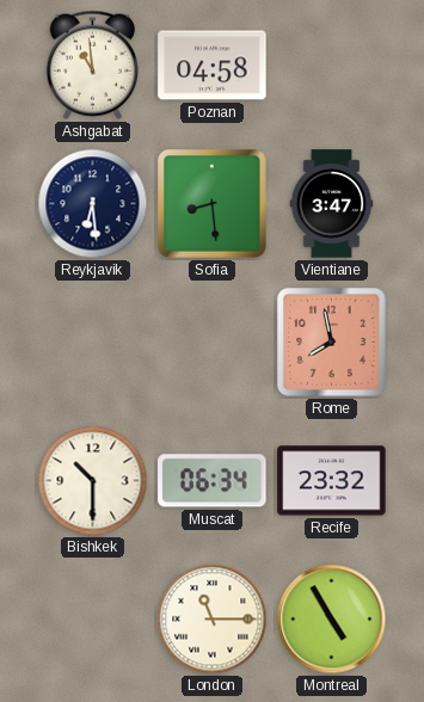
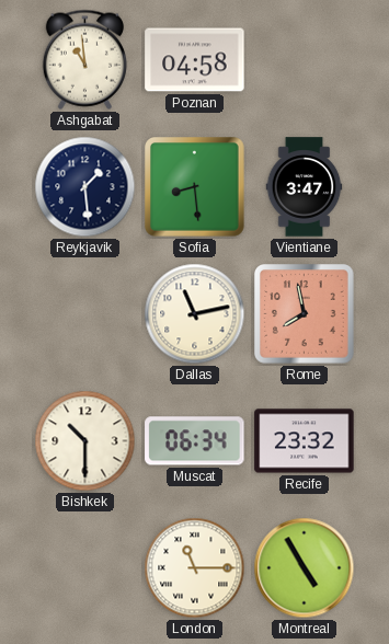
Reykjavik: 6:29 -> 1:29
Dallas: none -> 11:13
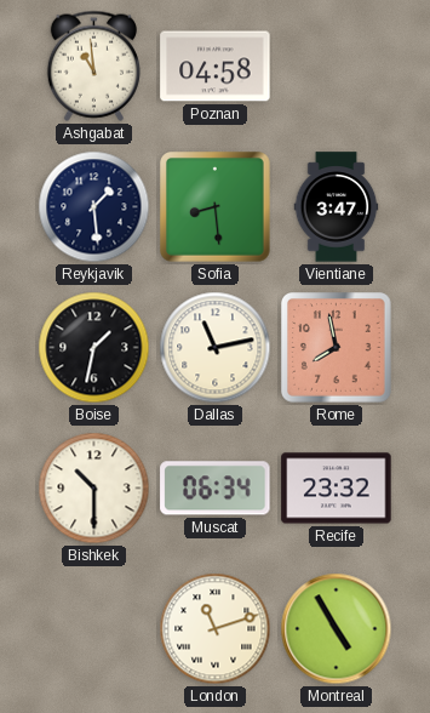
Boise: none -> 1:32
London: 11:15 -> 11:12
